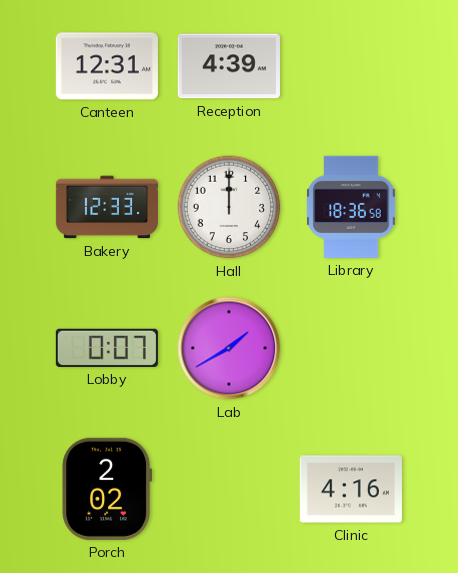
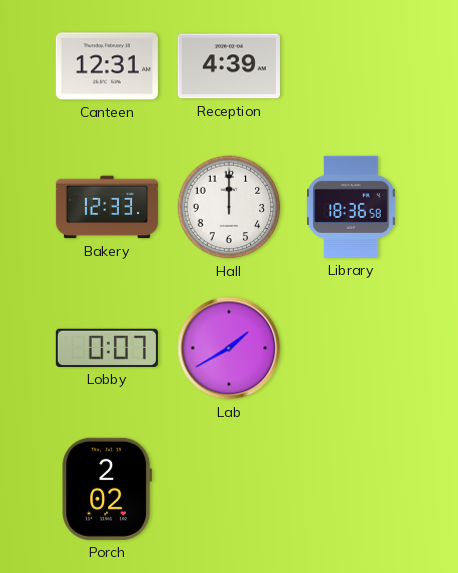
Clinic: 4:16 -> none
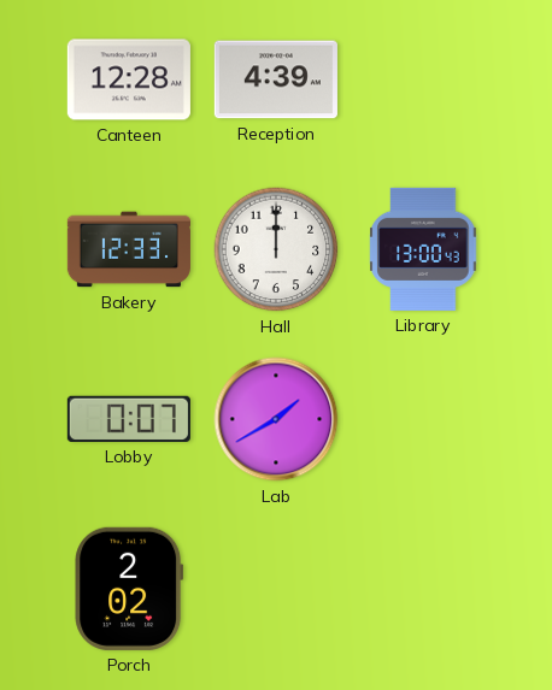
Canteen: 12:31 -> 12:28
Library: 18:36 -> 13:00
